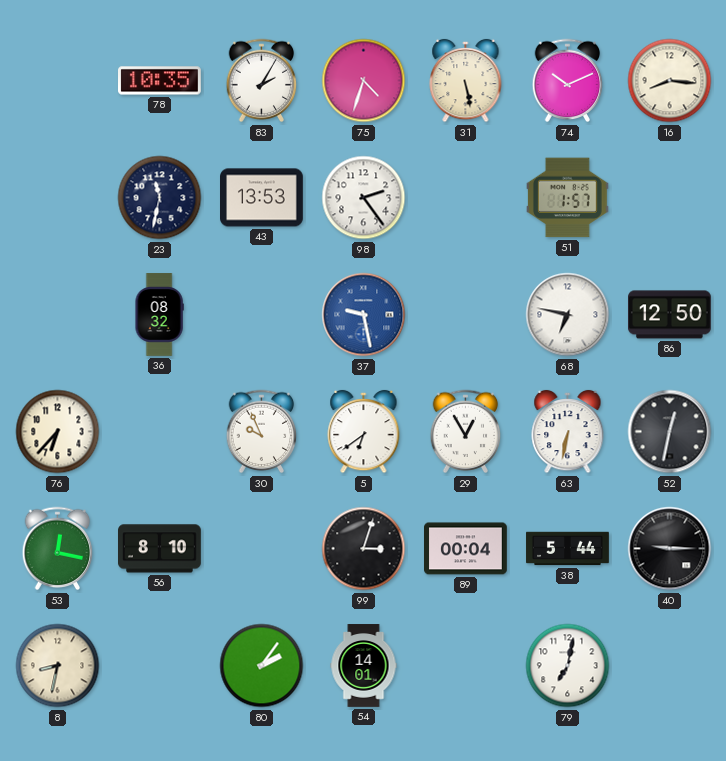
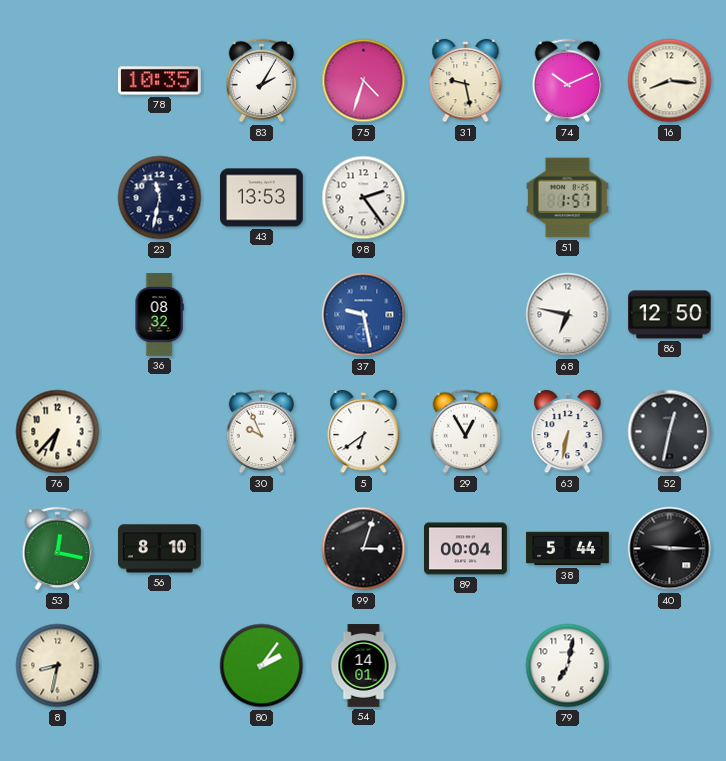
31: 5:28 -> 9:28
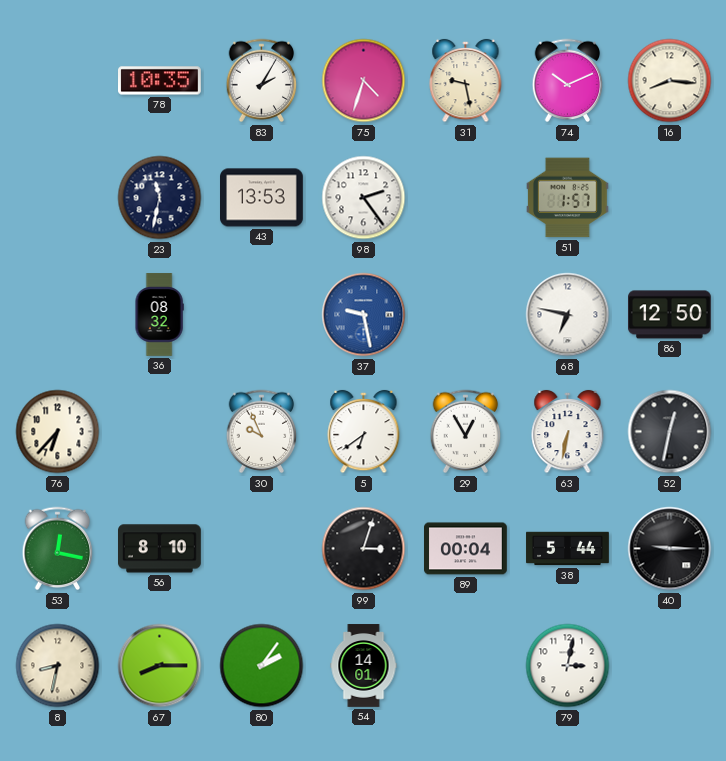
67: none -> 8:15
79: 7:02 -> 3:02
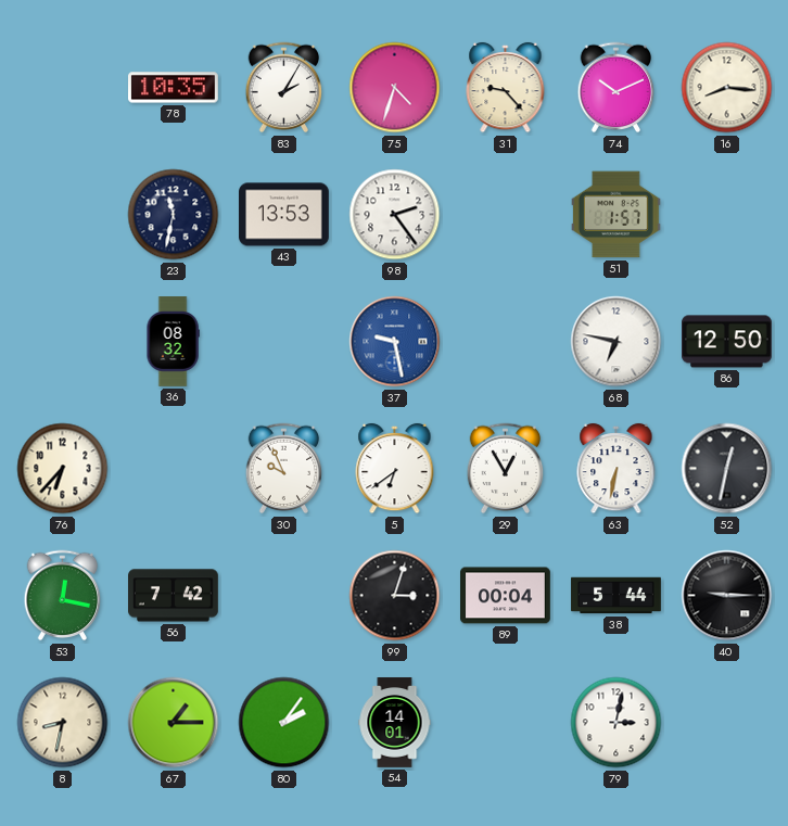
31: 9:28 -> 9:23
56: 8:10 -> 7:42
67: 8:15 -> 1:15
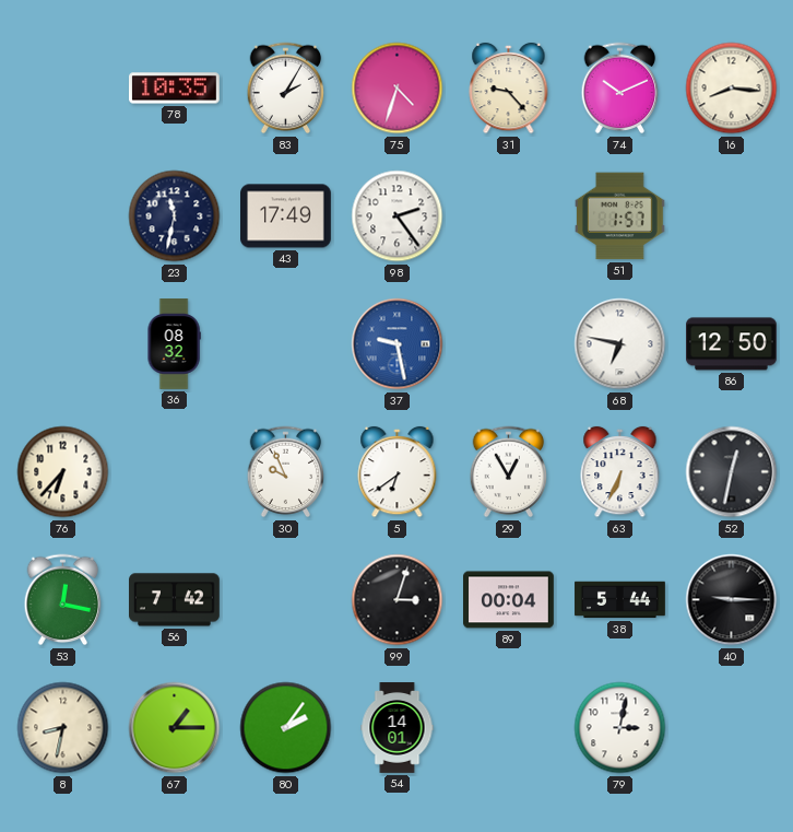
43: 13:53 -> 17:49
63: 6:32 -> 6:34
